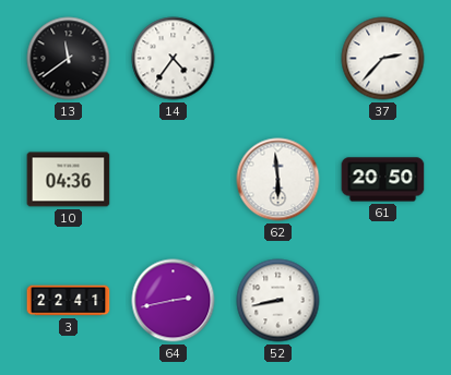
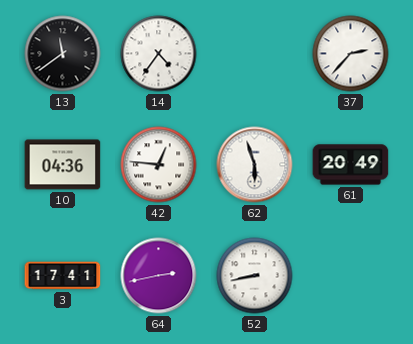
42: none -> 12:46
62: 5:59 -> 5:57
61: 20:50 -> 20:49
3: 22:41 -> 17:41
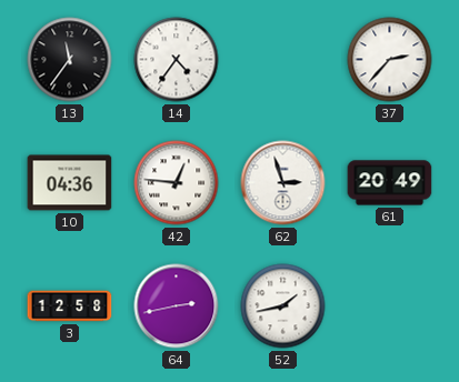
13: 11:39 -> 11:36
62: 5:57 -> 2:57
3: 17:41 -> 12:58
52: 8:43 -> 1:43
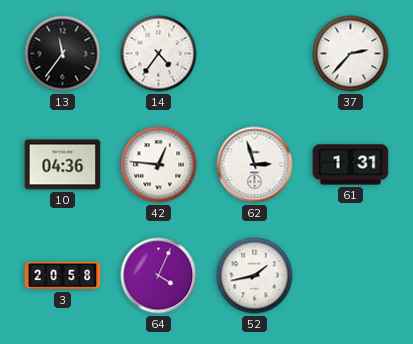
61: 20:49 -> 1:31
3: 12:58 -> 20:58
64: 2:43 -> 4:04
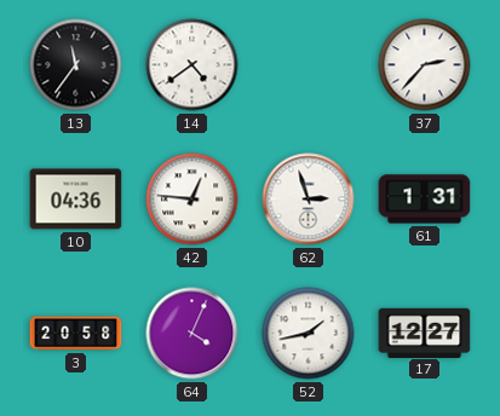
14: 4:36 -> 4:39
17: none -> 12:27
